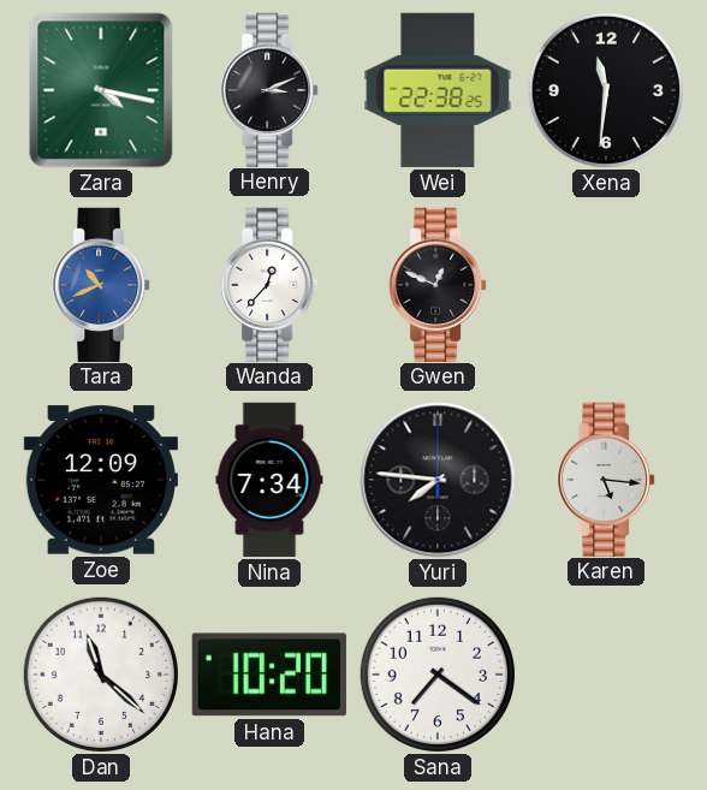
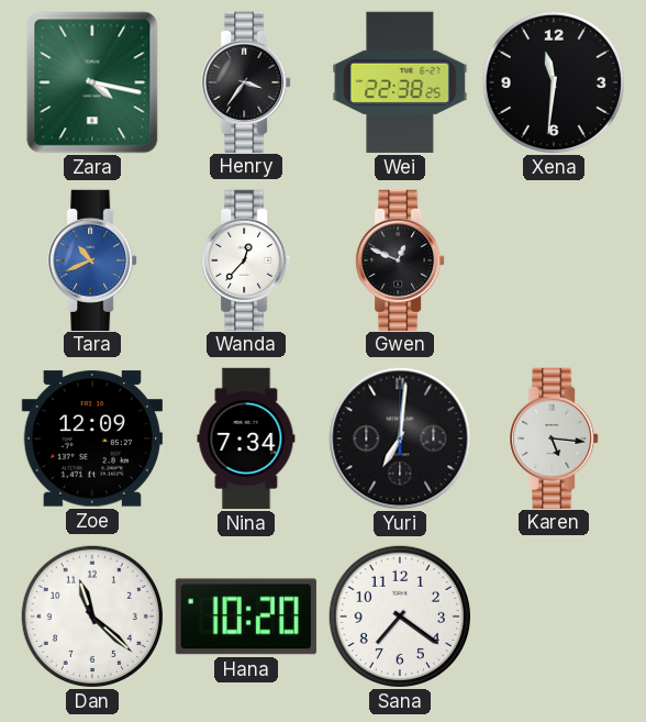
Henry: 3:11 -> 3:36
Yuri: 7:46 -> 7:01
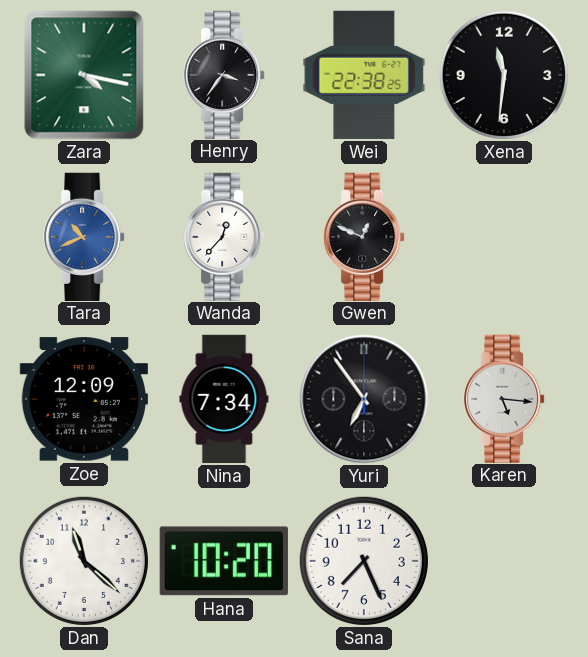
Yuri: 7:01 -> 6:54
Sana: 7:21 -> 7:26
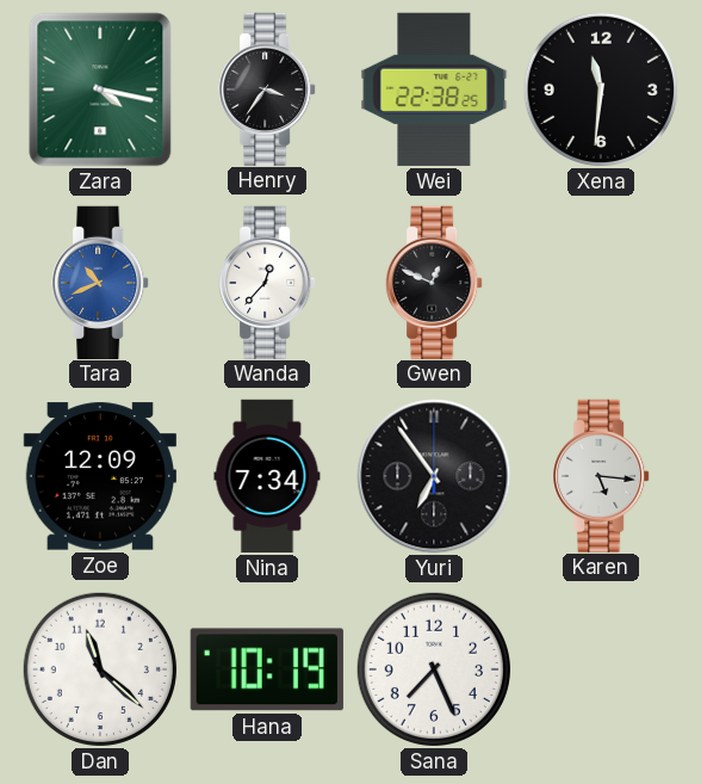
Hana: 10:20 -> 10:19
